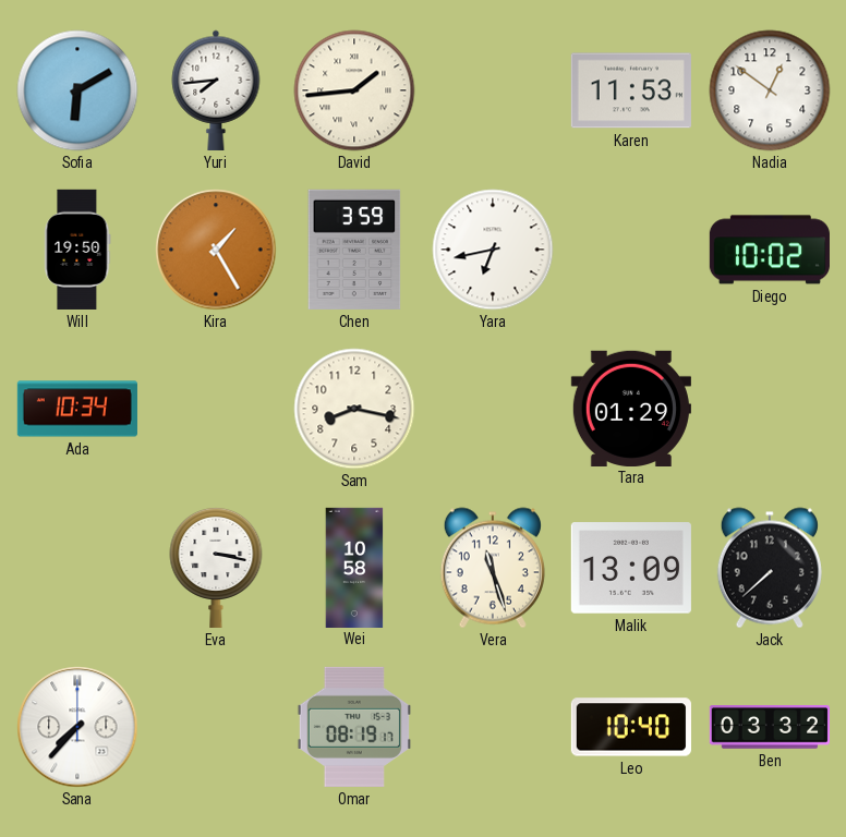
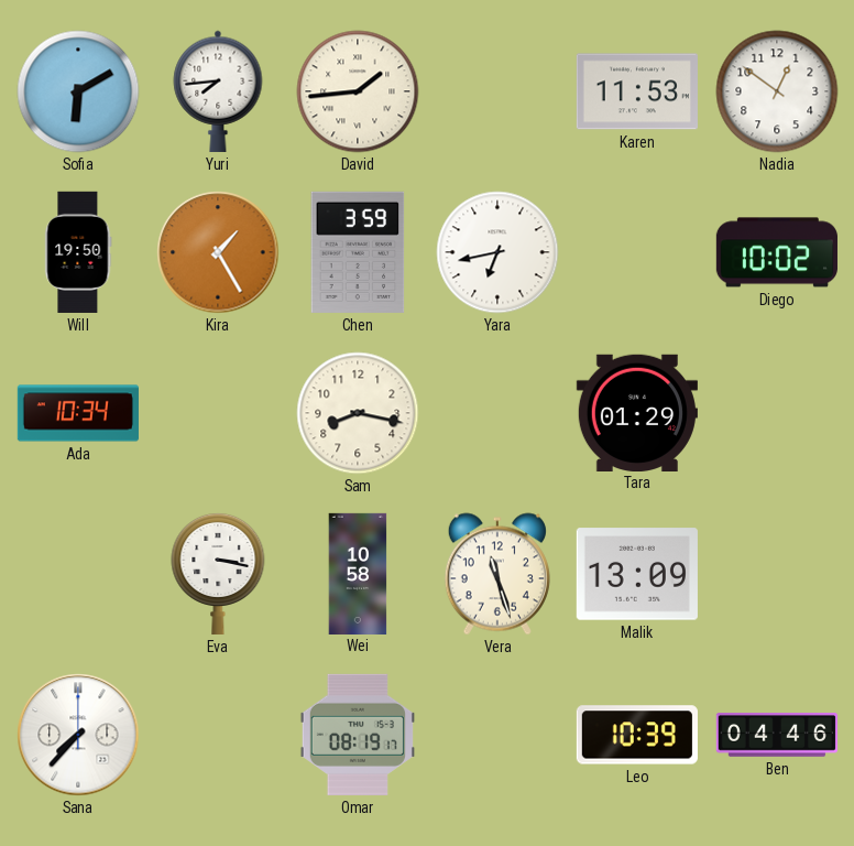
Jack: 7:38 -> none
Leo: 10:40 -> 10:39
Ben: 03:32 -> 04:46
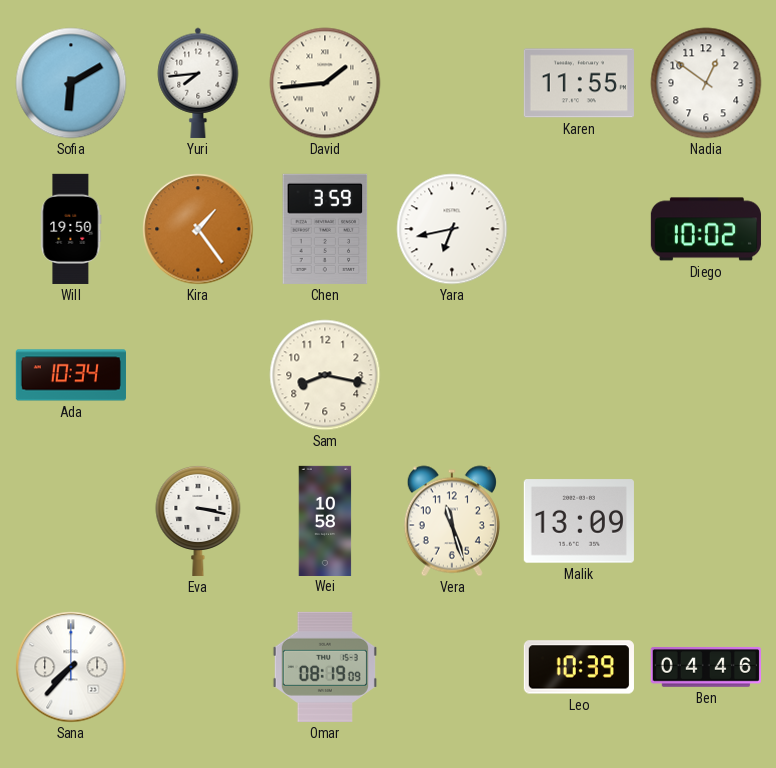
Karen: 11:53 -> 11:55
Kira: 1:25 -> 1:24
Tara: 01:29 -> none
Omar: 08:19:17 -> 08:19:09
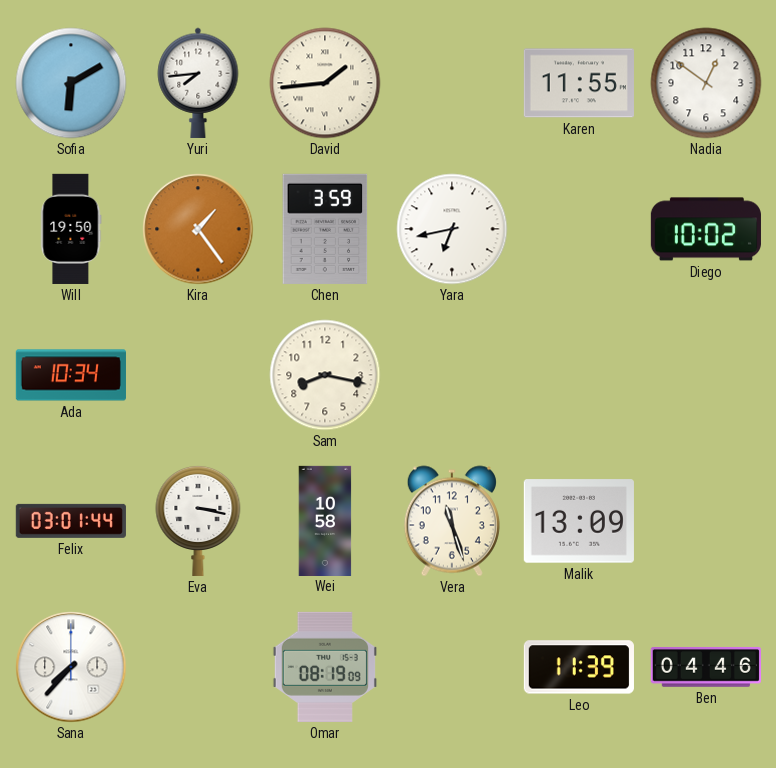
Felix: none -> 03:01
Leo: 10:39 -> 11:39
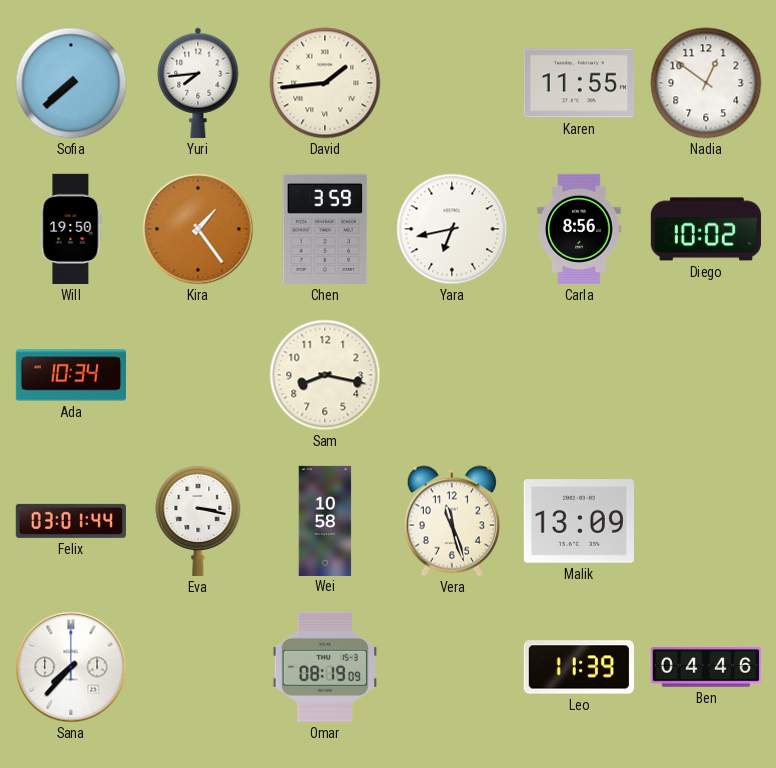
Sofia: 6:10 -> 7:38
Carla: none -> 8:56
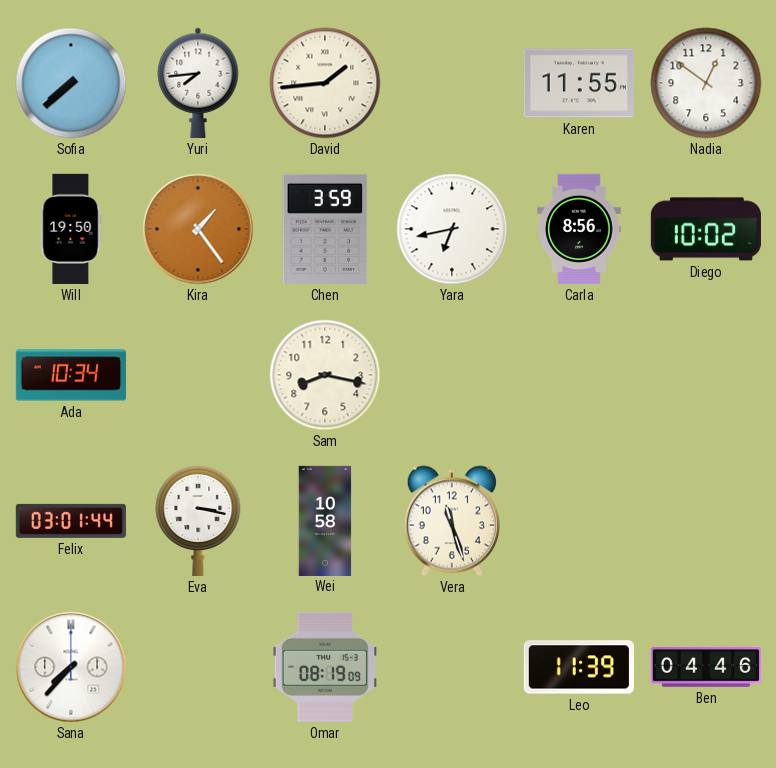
Malik: 13:09 -> none
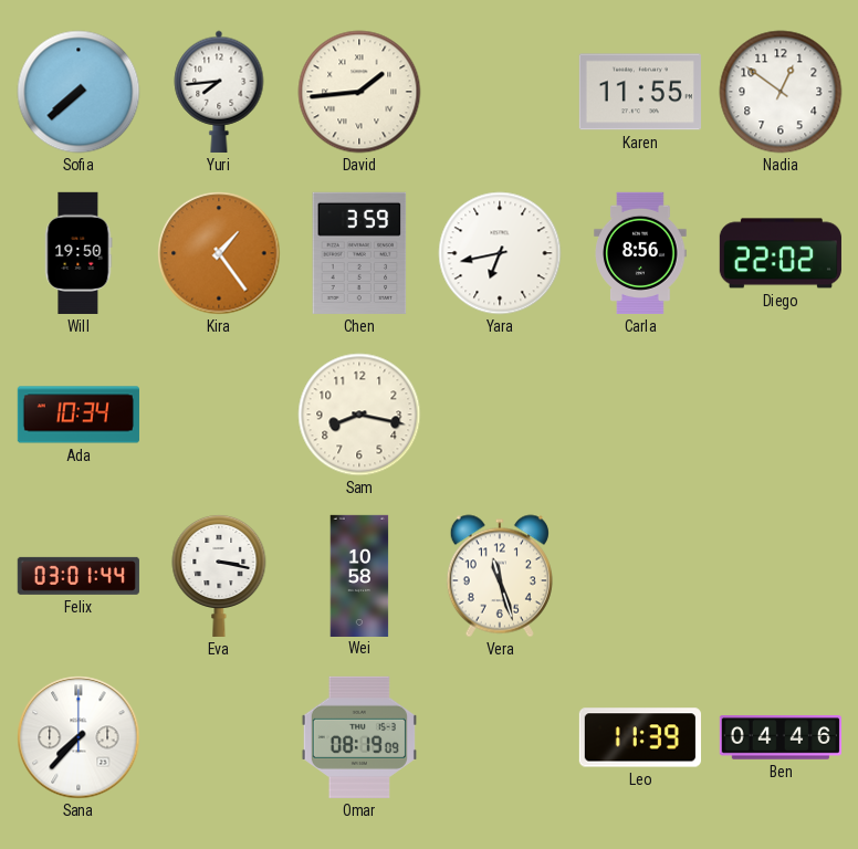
Diego: 10:02 -> 22:02
